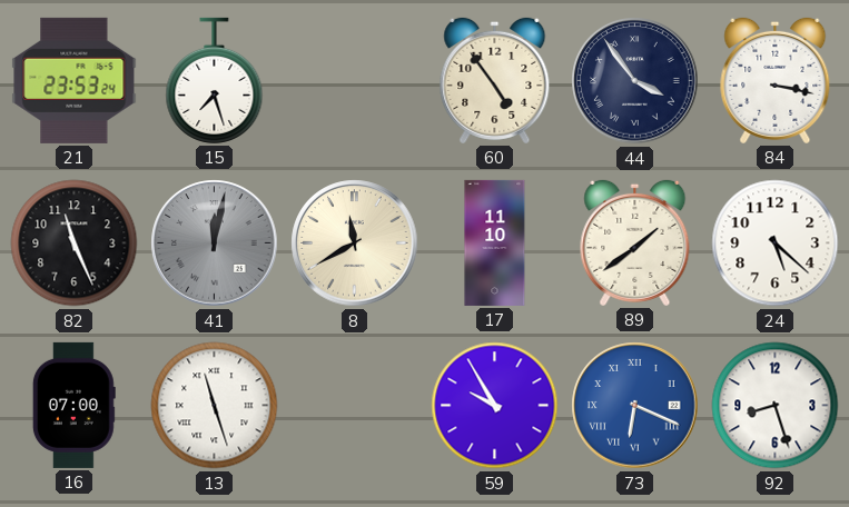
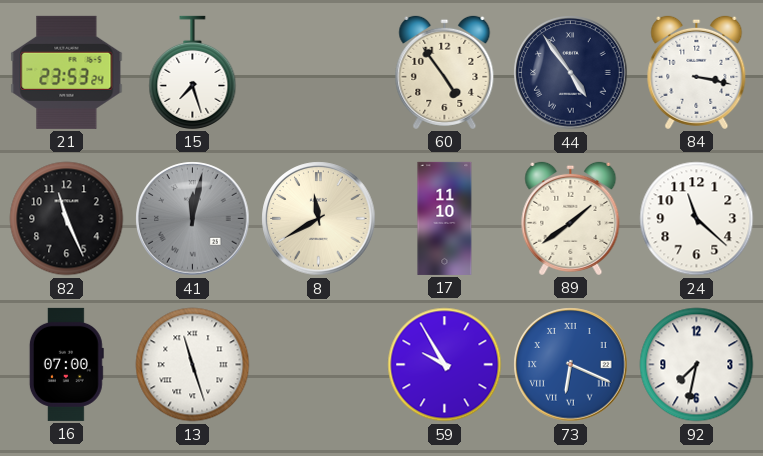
44: 3:54 -> 4:54
24: 5:22 -> 11:22
92: 8:27 -> 7:32
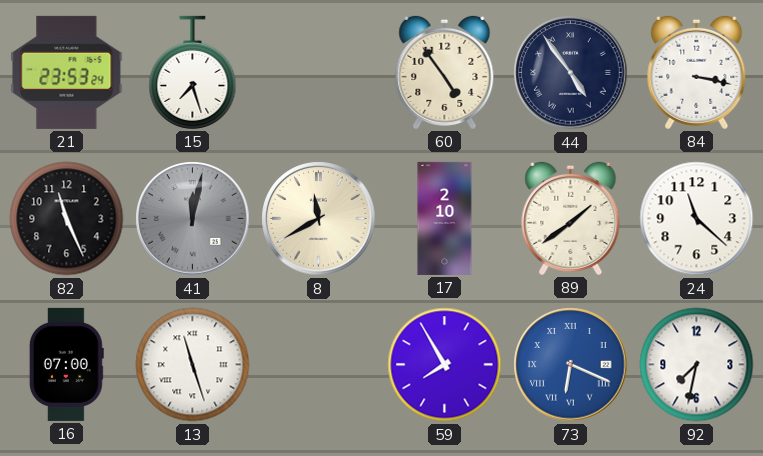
17: 11:10 -> 2:10
59: 9:55 -> 7:55
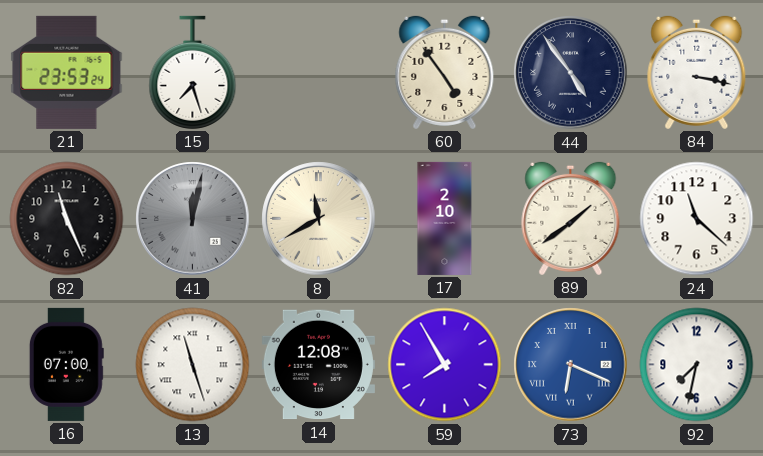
14: none -> 12:08
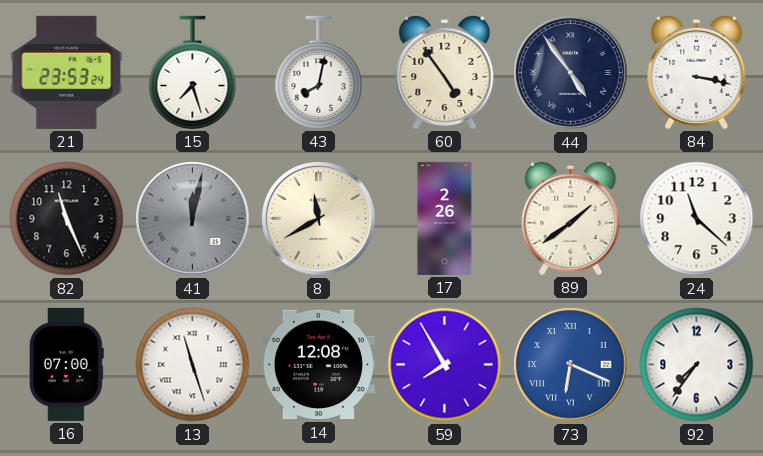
43: none -> 8:02
17: 2:10 -> 2:26
92: 7:32 -> 7:36
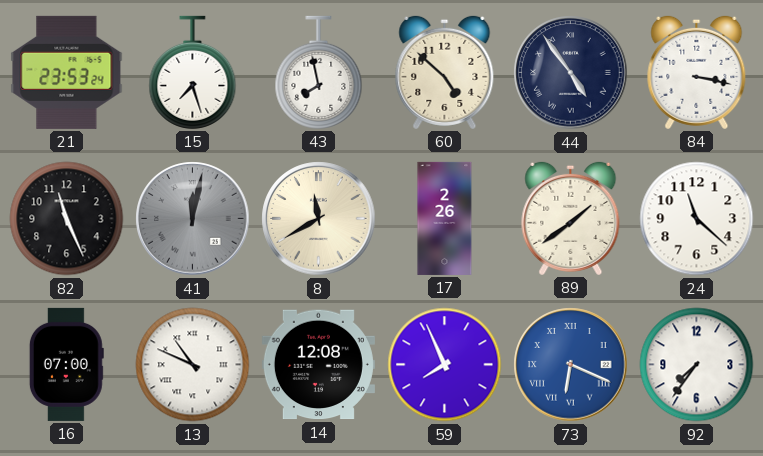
43: 8:02 -> 7:58
60: 4:54 -> 4:52
13: 11:27 -> 10:49
59: 7:55 -> 7:56
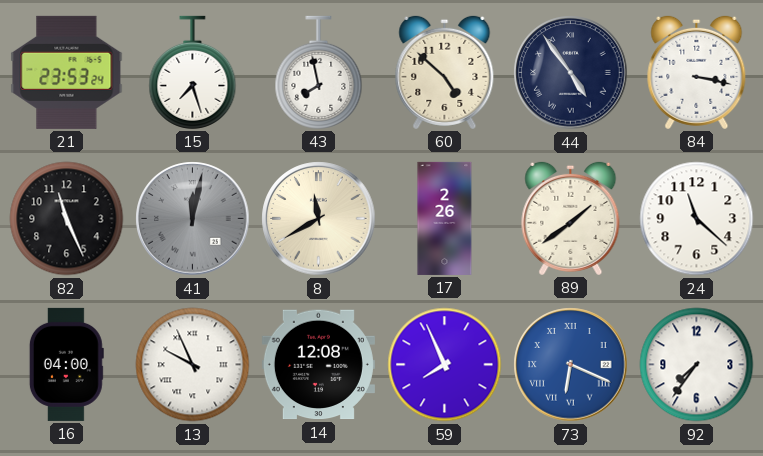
16: 07:00 -> 04:00
13: 10:49 -> 9:56
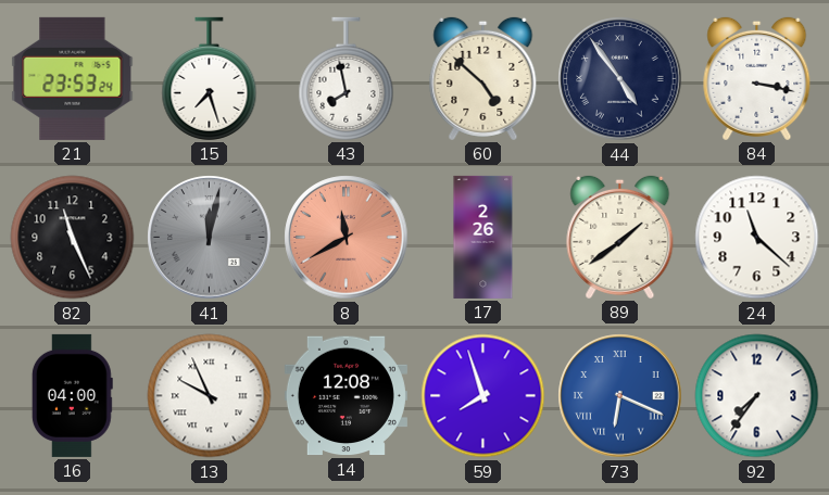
8 dial: cream -> salmon
59: 7:56 -> 7:57
